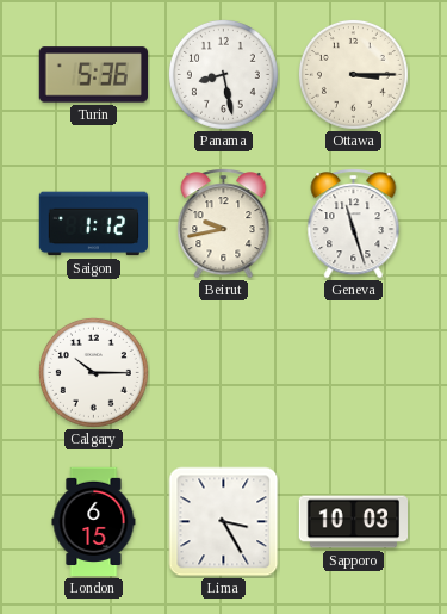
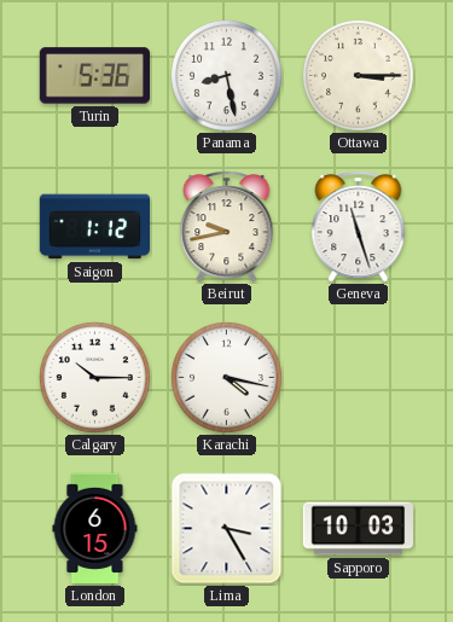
Karachi: none -> 4:17
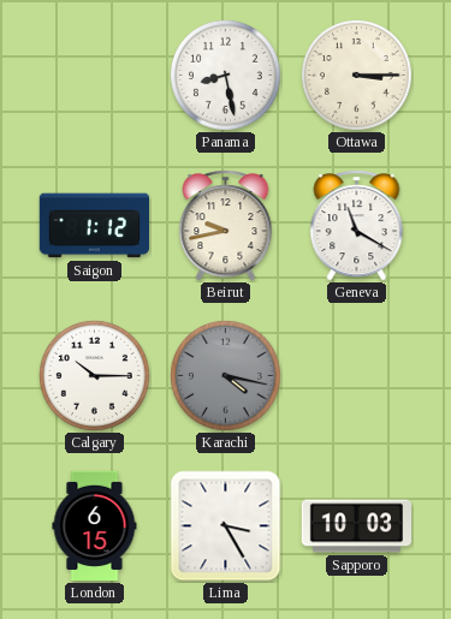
Turin: 5:36 -> none
Geneva: 11:27 -> 11:20
Karachi dial: white -> grey
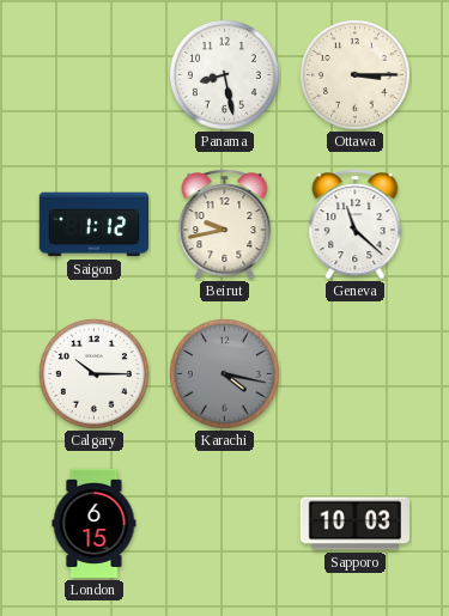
Geneva: 11:20 -> 11:22
Lima: 3:25 -> none
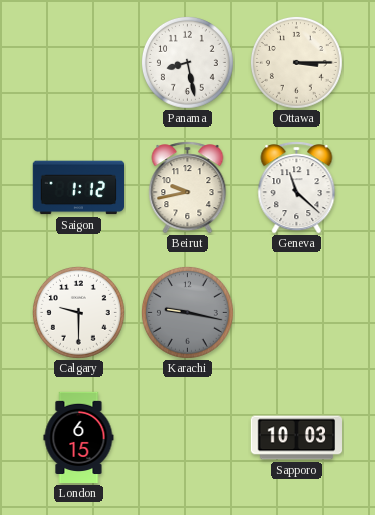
Calgary: 10:15 -> 9:30
Karachi: 4:17 -> 9:17
